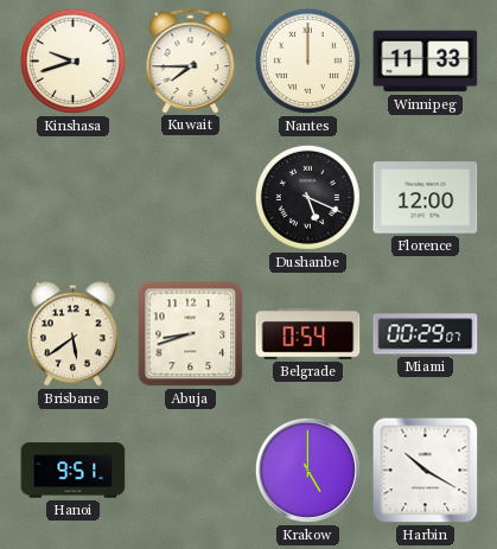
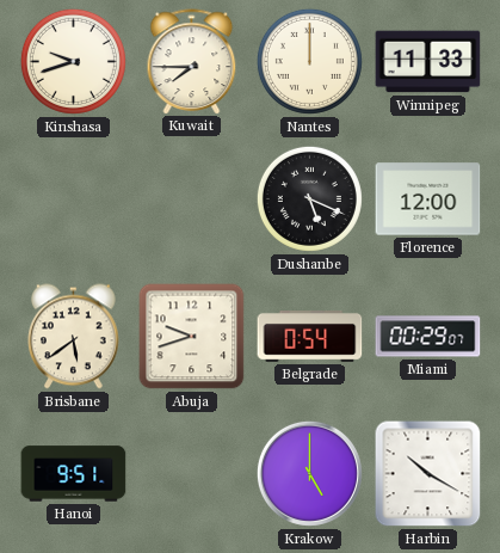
Abuja: 8:42 -> 9:42
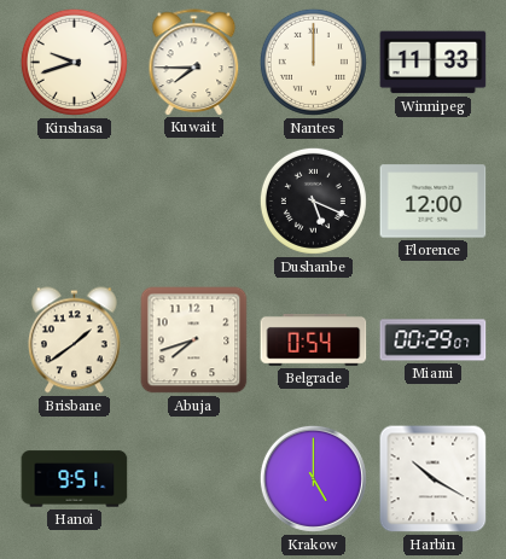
Brisbane: 5:39 -> 1:39
Abuja: 9:42 -> 7:42
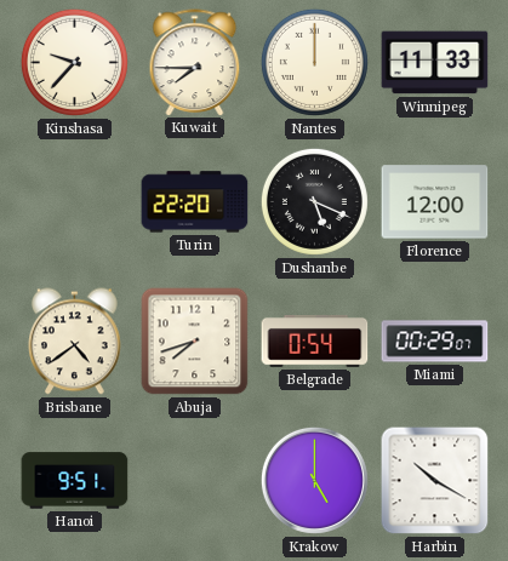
Kinshasa: 9:42 -> 9:37
Turin: none -> 22:20
Brisbane: 1:39 -> 4:39
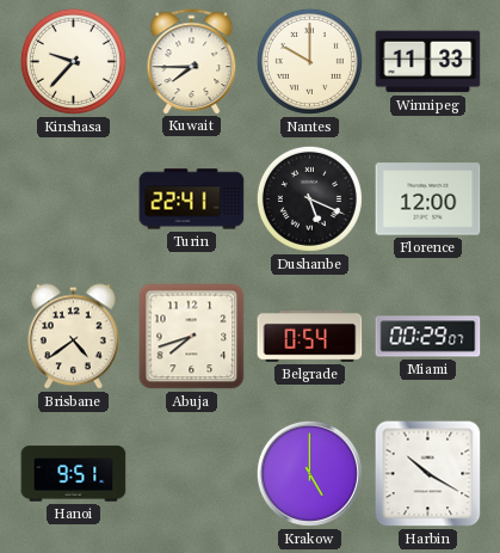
Nantes: 12:00 -> 10:00
Turin: 22:20 -> 22:41
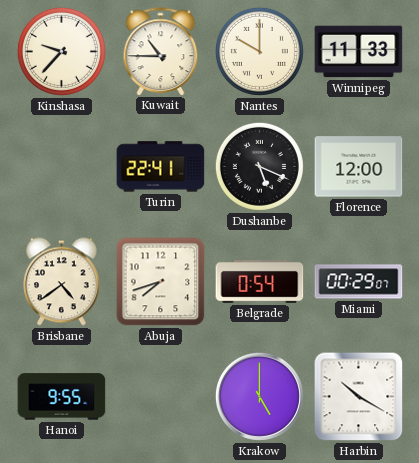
Kuwait: 7:45 -> 10:45
Hanoi: 9:51 -> 9:55
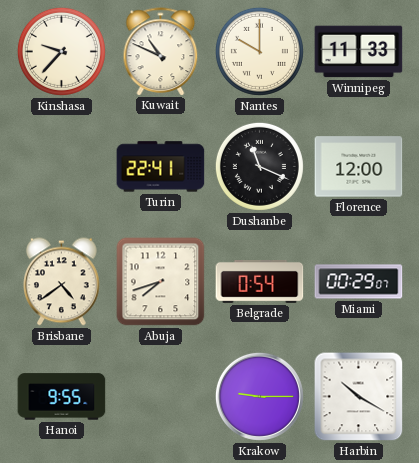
Kuwait: 10:45 -> 10:49
Dushanbe: 5:19 -> 11:19
Krakow: 5:00 -> 9:15
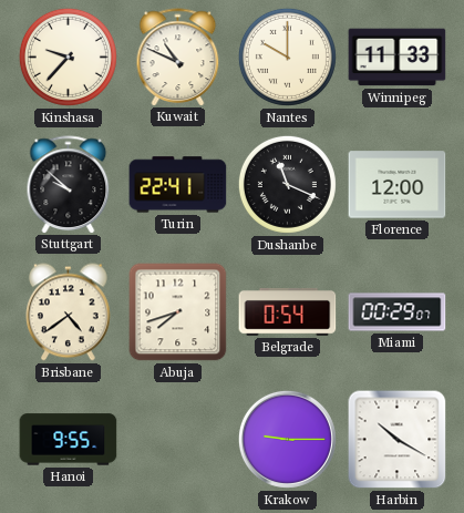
Stuttgart: none -> 9:52
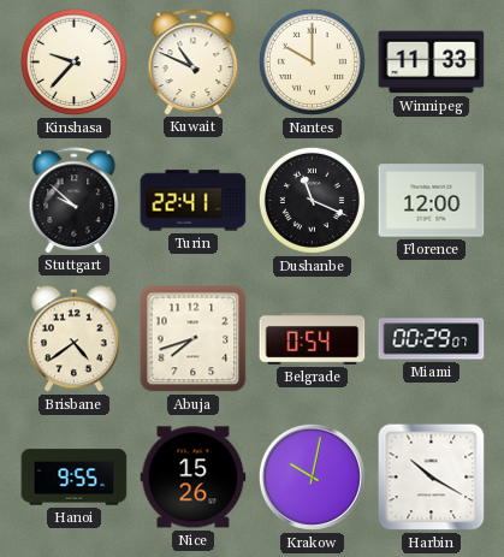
Nice: none -> 15:26
Krakow: 9:15 -> 10:02
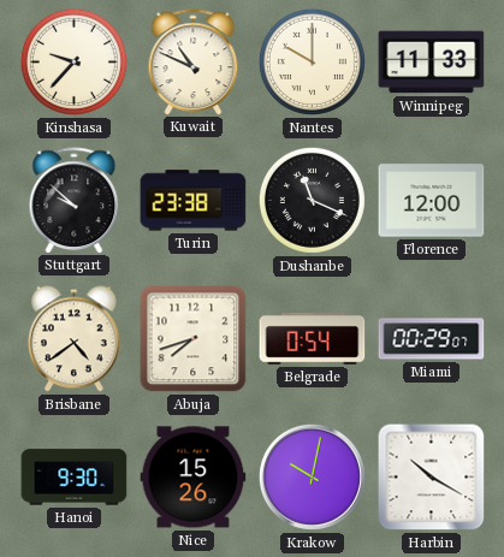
Turin: 22:41 -> 23:38
Hanoi: 9:55 -> 9:30
